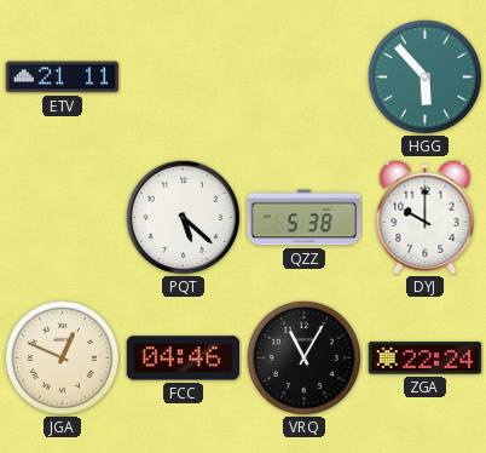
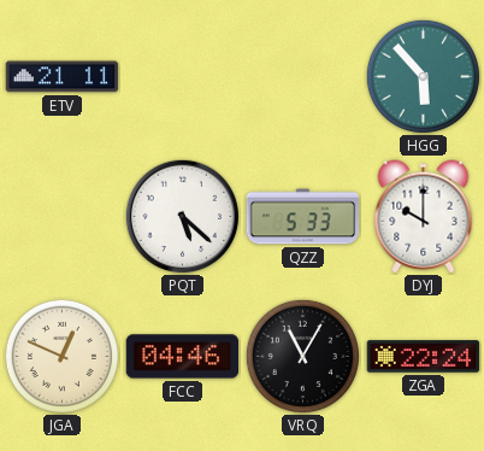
QZZ: 5:38 -> 5:33
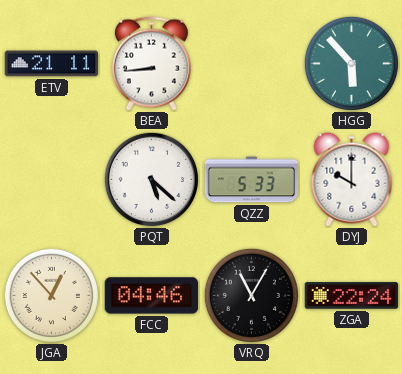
BEA: none -> 8:44
JGA: 12:49 -> 12:53
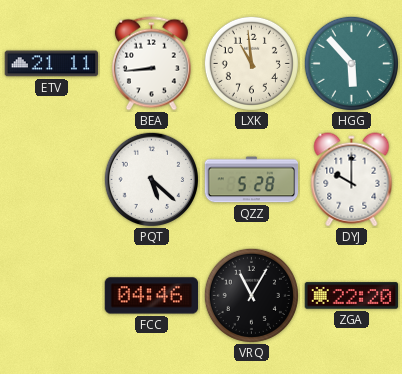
LXK: none -> 10:59
QZZ: 5:33 -> 5:28
JGA: 12:53 -> none
ZGA: 22:24 -> 22:20
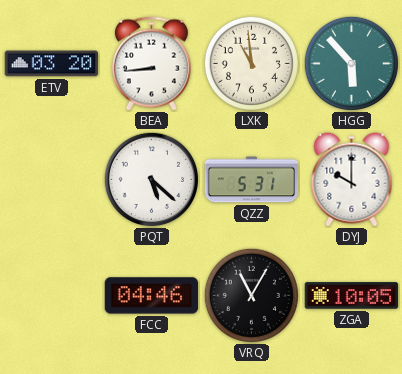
ETV: 21:11 -> 03:20
QZZ: 5:28 -> 5:31
ZGA: 22:20 -> 10:05
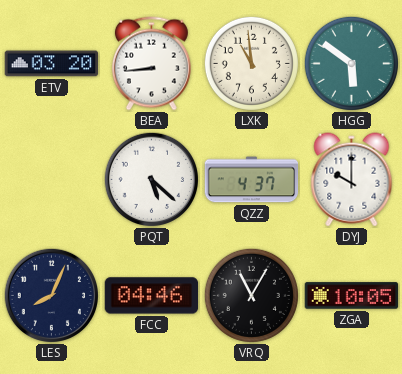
HGG: 5:53 -> 5:51
QZZ: 5:31 -> 4:37
LES: none -> 8:04
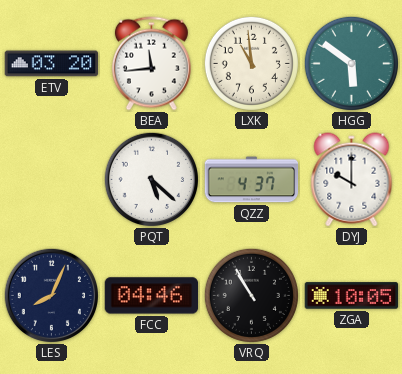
BEA: 8:44 -> 11:44
VRQ: 11:05 -> 10:55
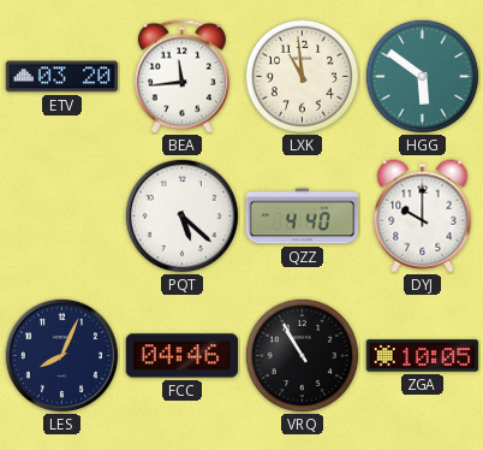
QZZ: 4:37 -> 4:40
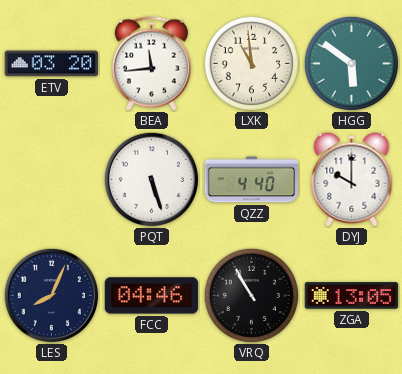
PQT: 5:22 -> 5:27
ZGA: 10:05 -> 13:05
